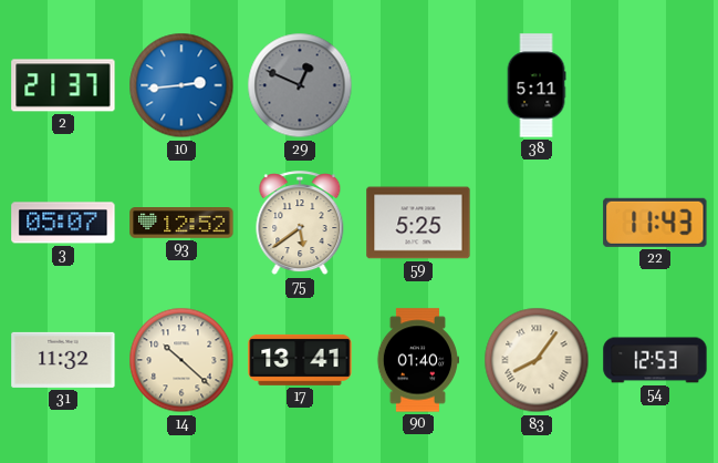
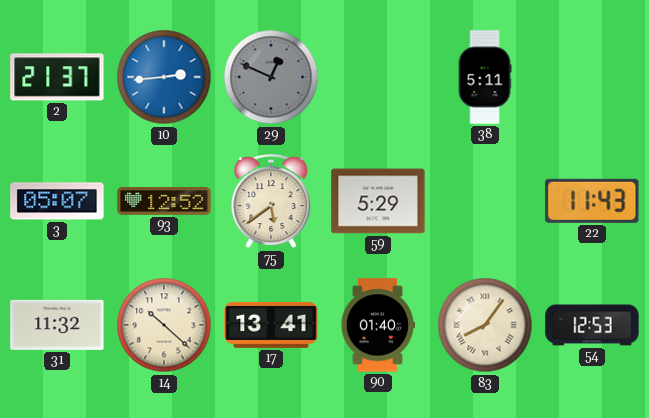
59: 5:25 -> 5:29
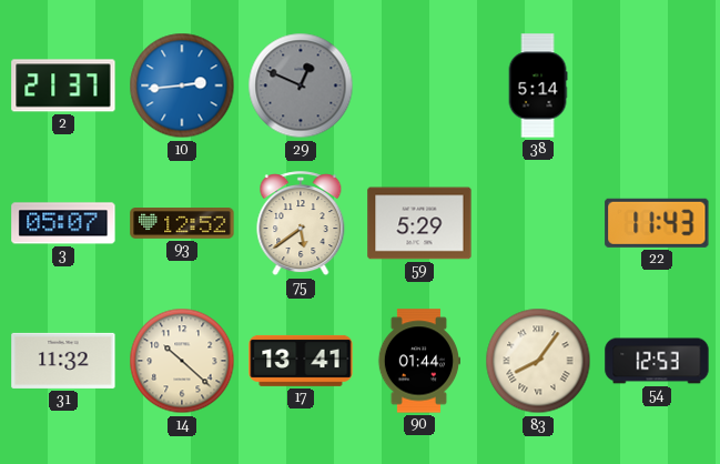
38: 5:11 -> 5:14
90: 01:40 -> 01:44
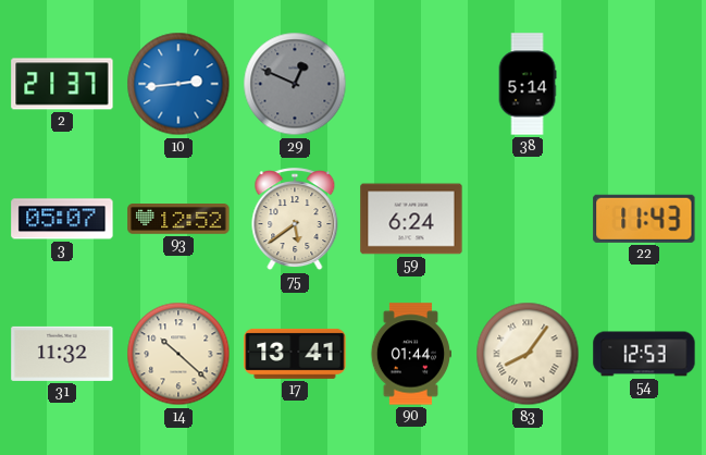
59: 5:29 -> 6:24
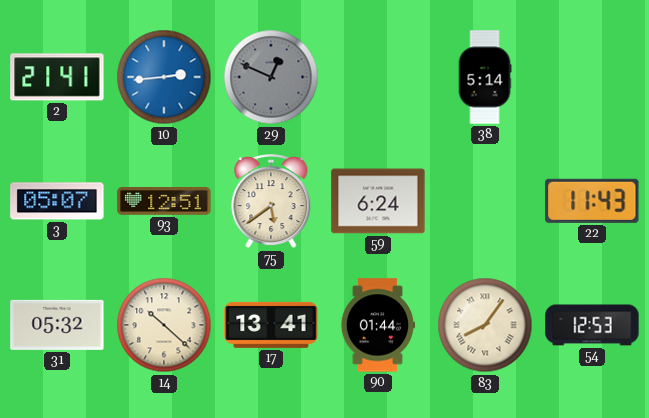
2: 21:37 -> 21:41
93: 12:52 -> 12:51
31: 11:32 -> 05:32
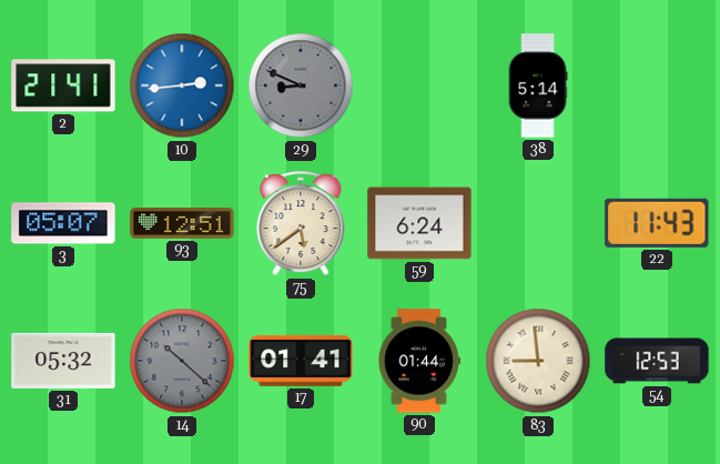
29: 12:49 -> 8:49
14 dial: cream -> grey
17: 13:41 -> 01:41
83: 8:06 -> 8:59
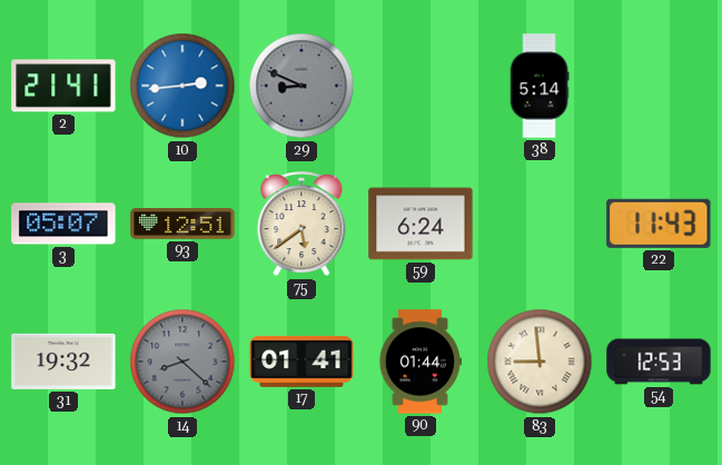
31: 05:32 -> 19:32
14: 10:22 -> 8:22
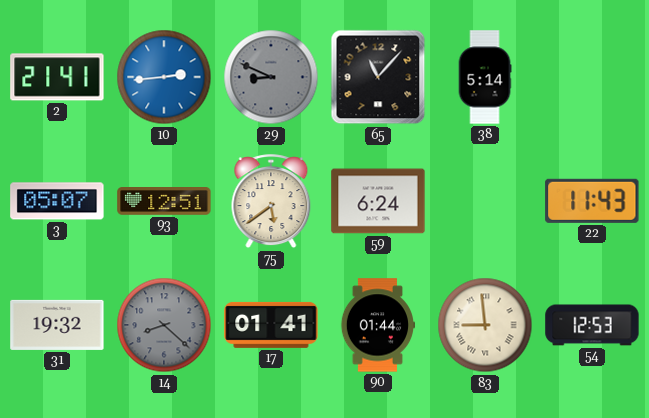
65: none -> 11:07
